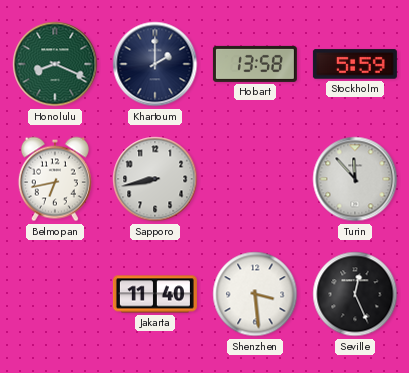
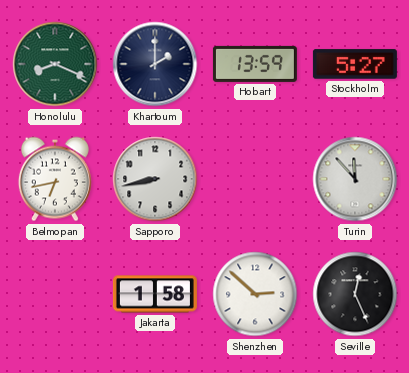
Hobart: 13:58 -> 13:59
Stockholm: 5:59 -> 5:27
Jakarta: 11:40 -> 1:58
Shenzhen: 3:29 -> 2:52
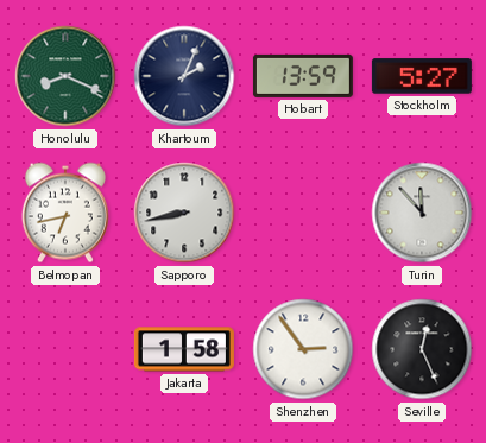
Khartoum: 2:00 -> 2:04
Shenzhen: 2:52 -> 2:54
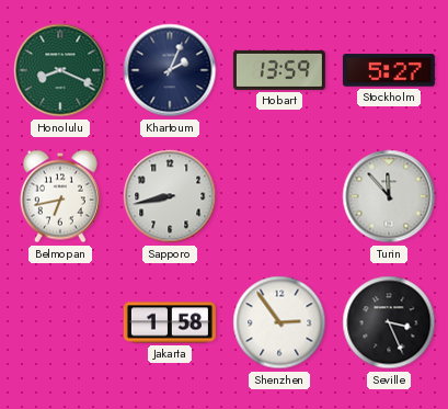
Seville: 12:26 -> 3:26
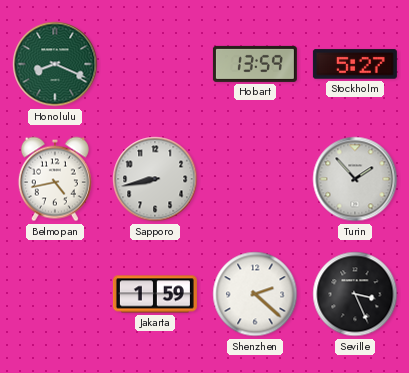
Khartoum: 2:04 -> none
Belmopan: 6:43 -> 4:43
Turin: 11:53 -> 1:53
Jakarta: 1:58 -> 1:59
Shenzhen: 2:54 -> 2:22
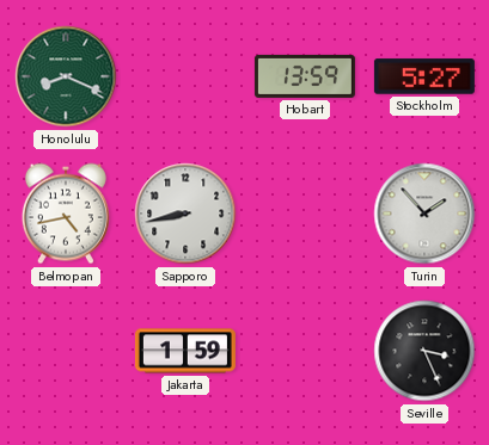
Shenzhen: 2:22 -> none
